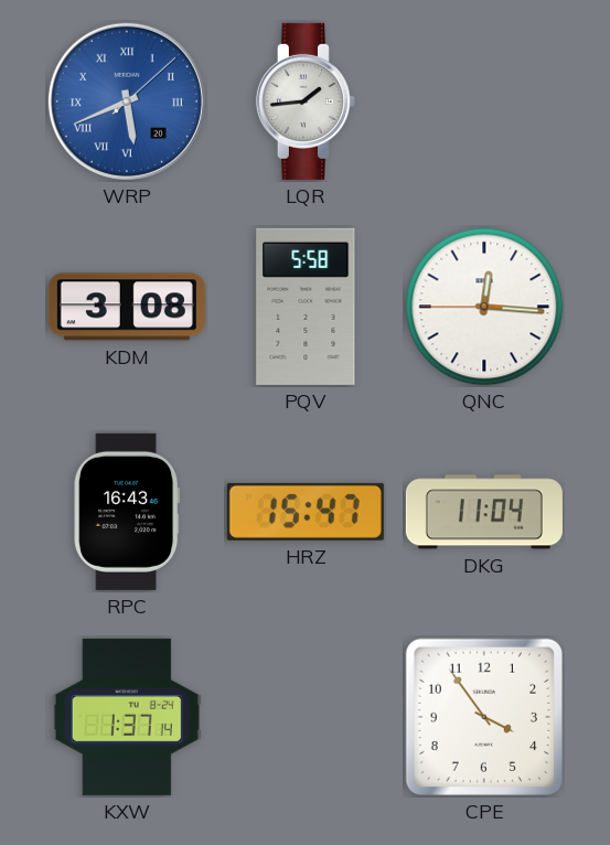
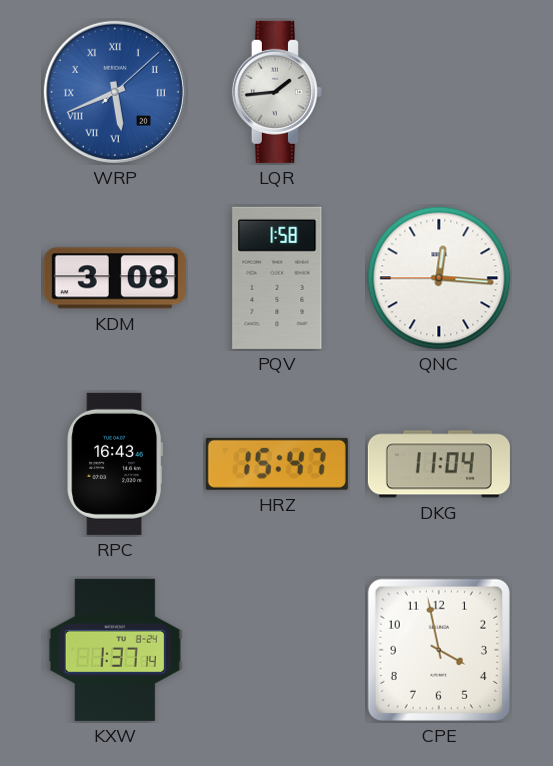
PQV: 5:58 -> 1:58
CPE: 3:54 -> 3:58
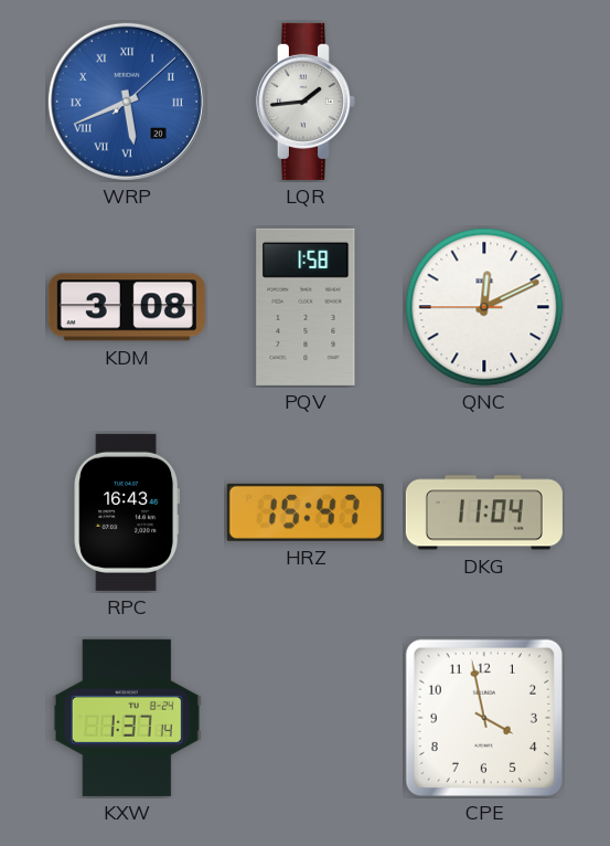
QNC: 12:15 -> 12:10
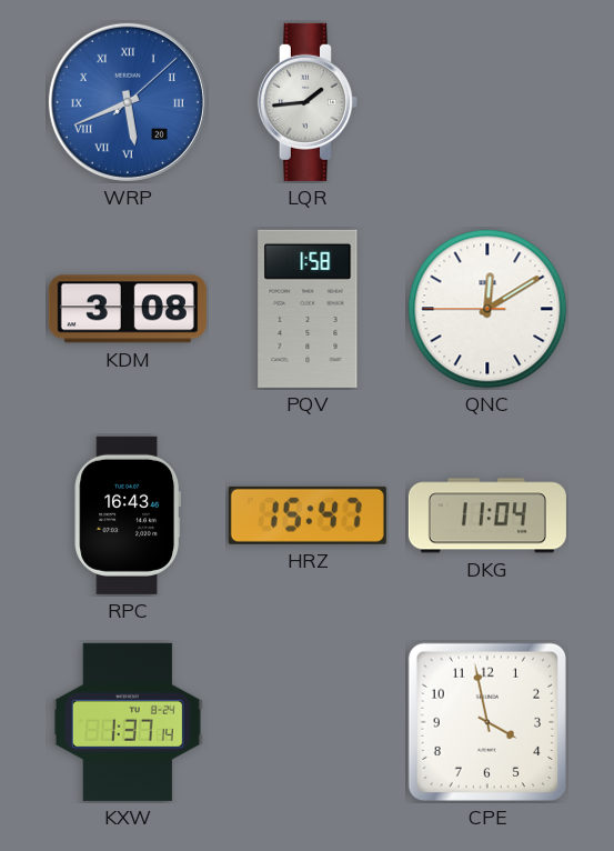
QNC: 12:10 -> 12:09
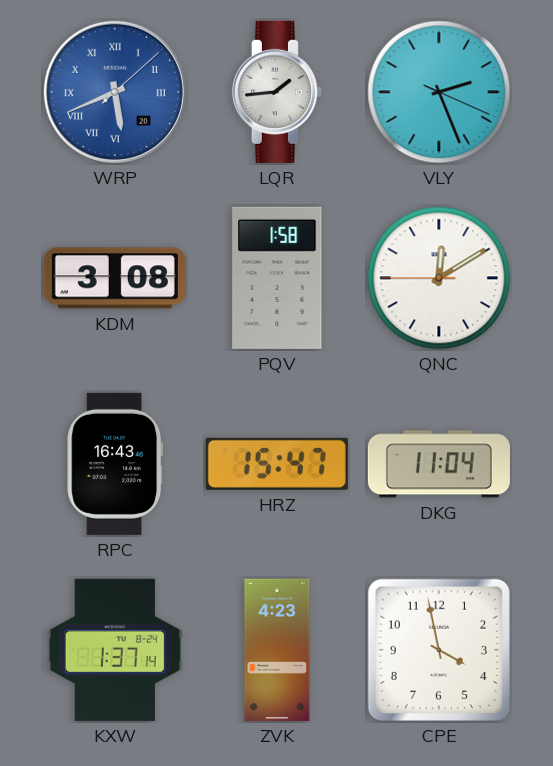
VLY: none -> 2:26
ZVK: none -> 4:23
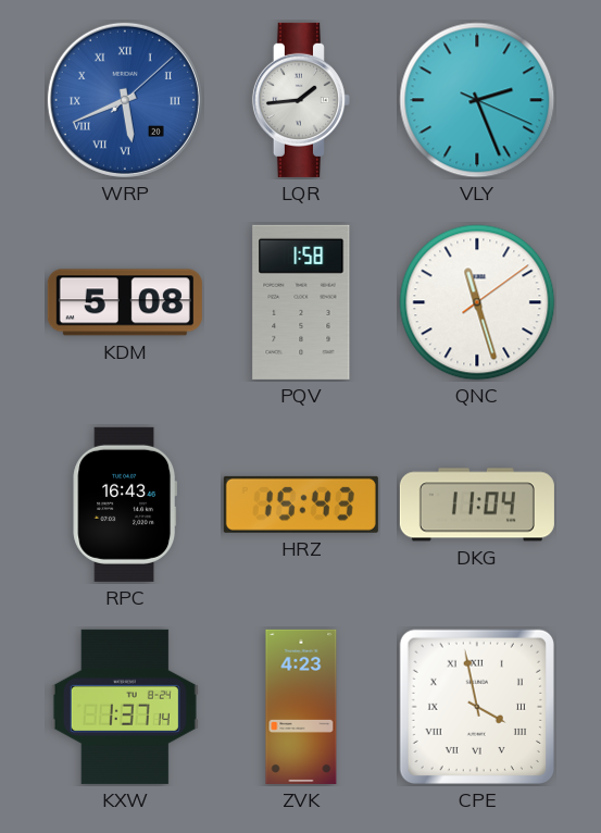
KDM: 3:08 -> 5:08
QNC: 12:09 -> 11:27
HRZ: 15:47 -> 15:43
CPE numerals: Arabic -> Roman
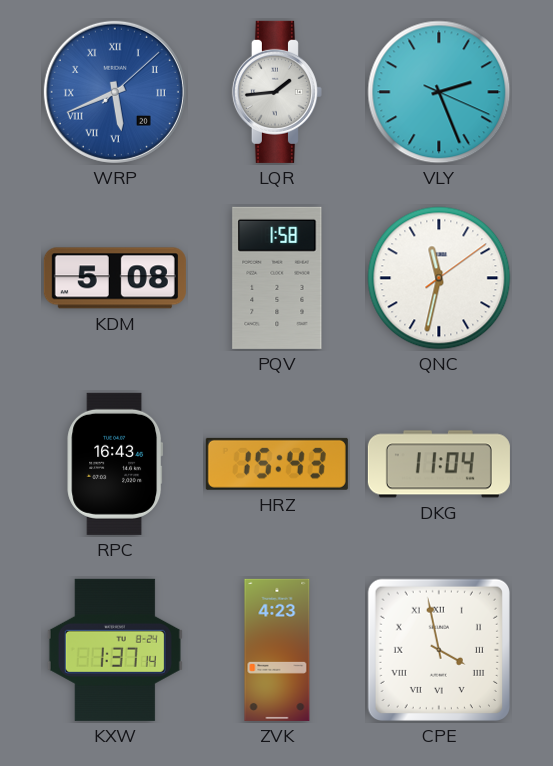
QNC: 11:27 -> 11:32
